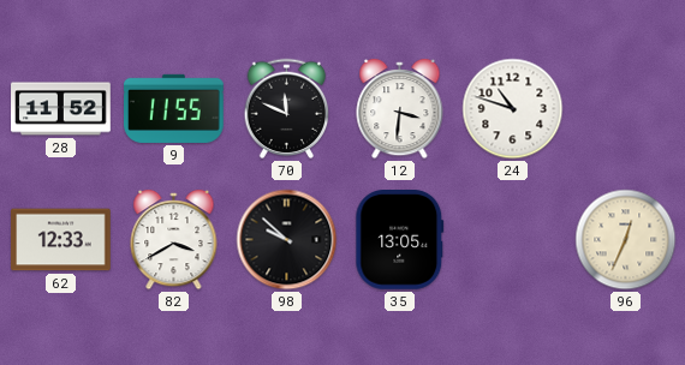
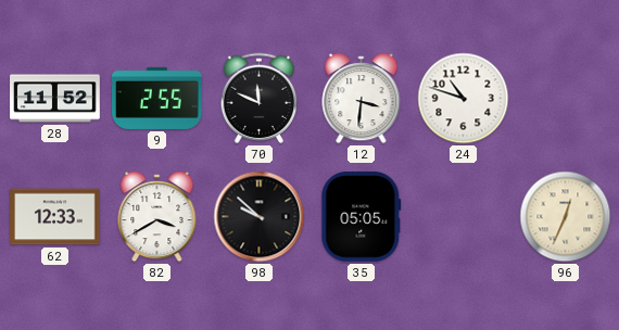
9: 11:55 -> 2:55
35: 13:05 -> 05:05
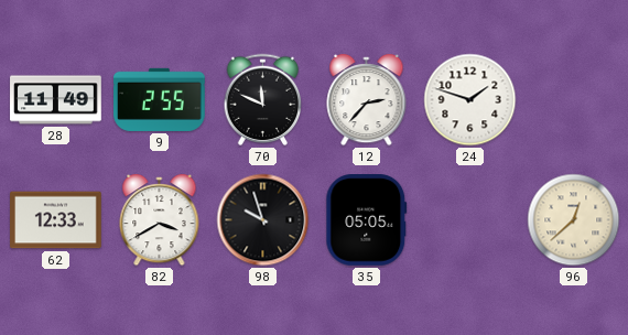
28: 11:52 -> 11:49
12: 3:31 -> 2:37
24: 10:48 -> 1:48
98: 9:52 -> 9:57
96: 12:34 -> 12:38
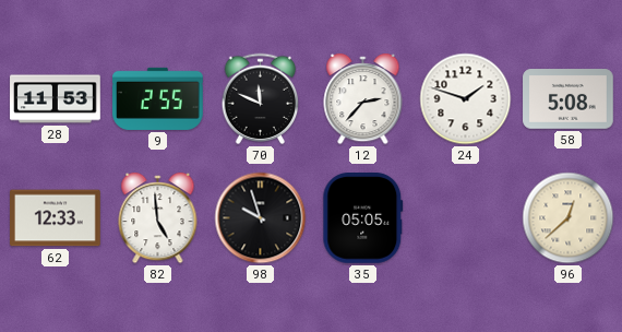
28: 11:49 -> 11:53
58: none -> 5:08
82: 3:40 -> 4:59
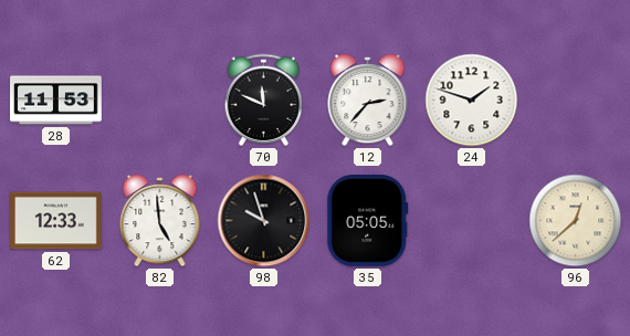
9: 2:55 -> none
58: 5:08 -> none
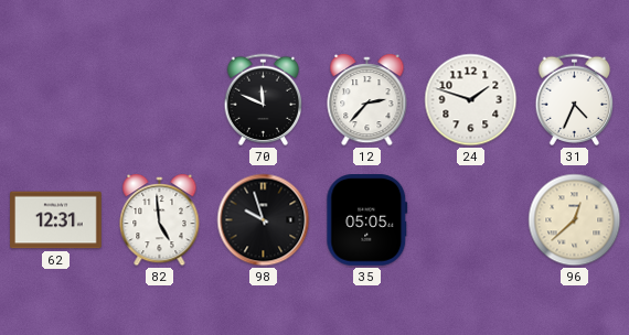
28: 11:53 -> none
31: none -> 4:34
62: 12:33 -> 12:31
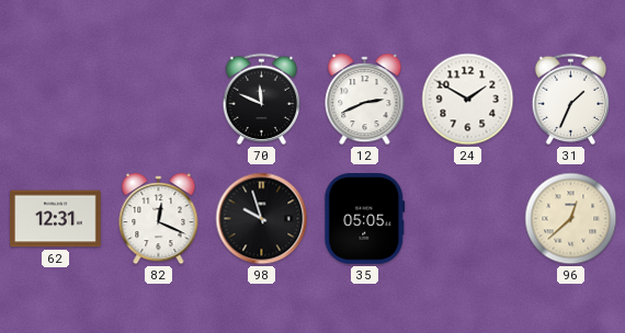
12: 2:37 -> 2:41
24: 1:48 -> 1:50
31: 4:34 -> 1:34
82: 4:59 -> 12:19
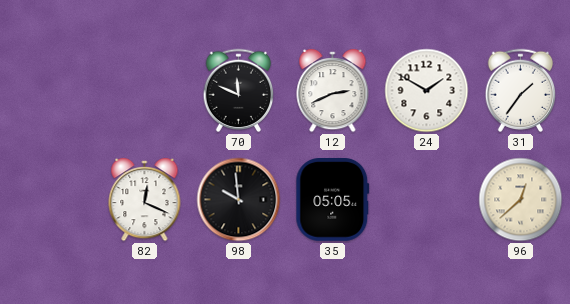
31: 1:34 -> 1:36
62: 12:31 -> none
98: 9:57 -> 9:59
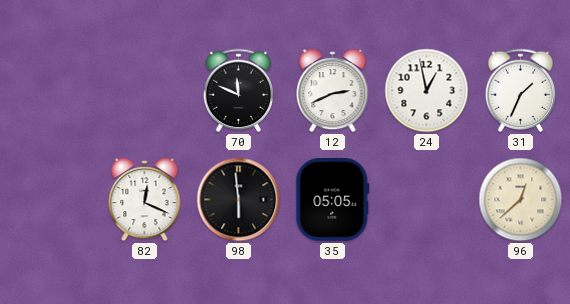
24: 1:50 -> 12:58
31: 1:36 -> 1:34
98: 9:59 -> 5:59
